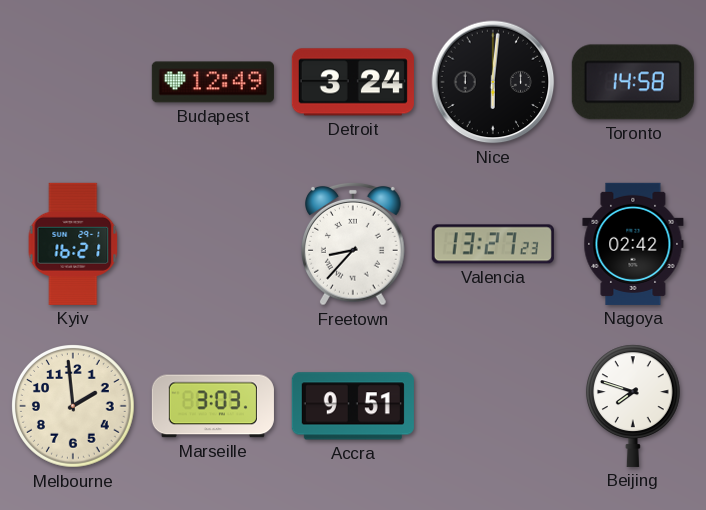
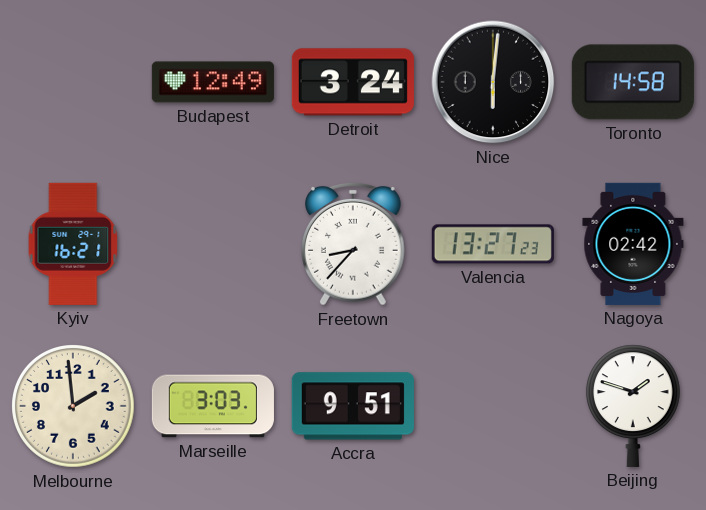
Beijing: 7:48 -> 1:48
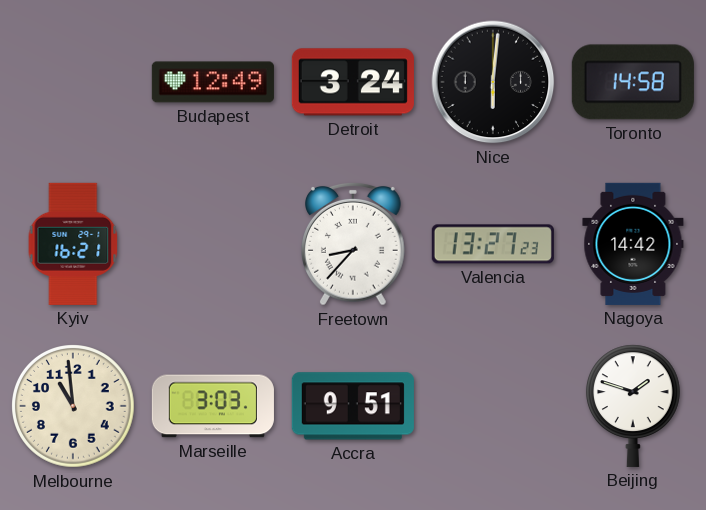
Nagoya: 02:42 -> 14:42
Melbourne: 1:59 -> 10:59
